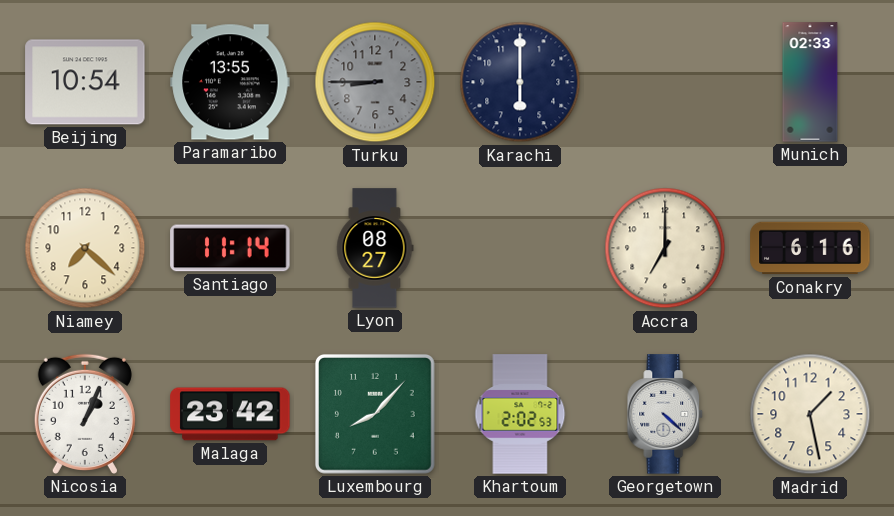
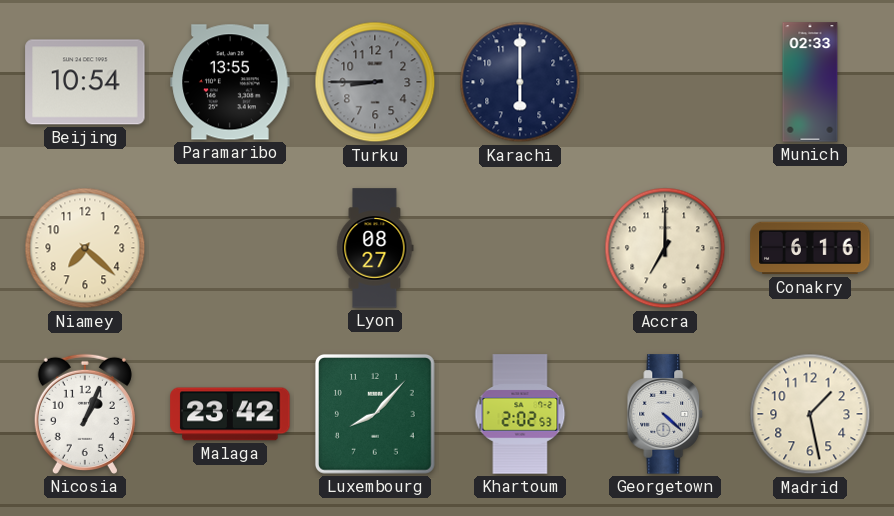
Santiago: 11:14 -> none
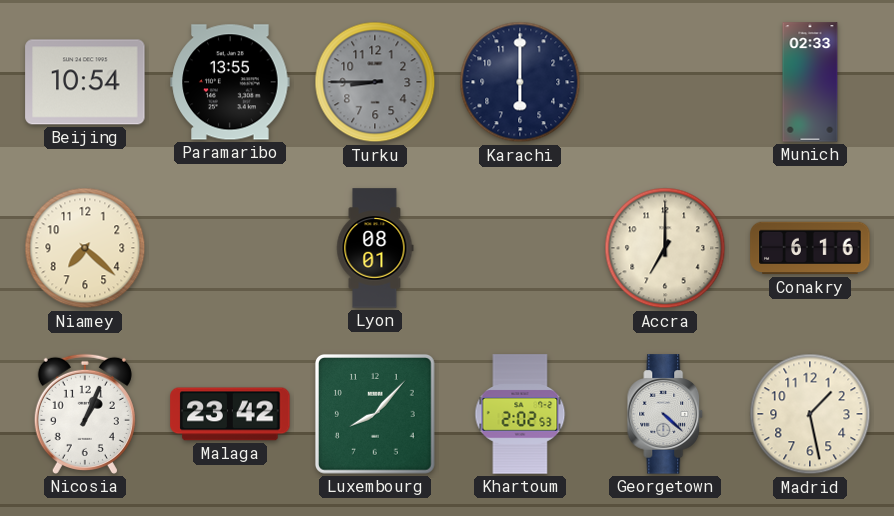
Lyon: 08:27 -> 08:01
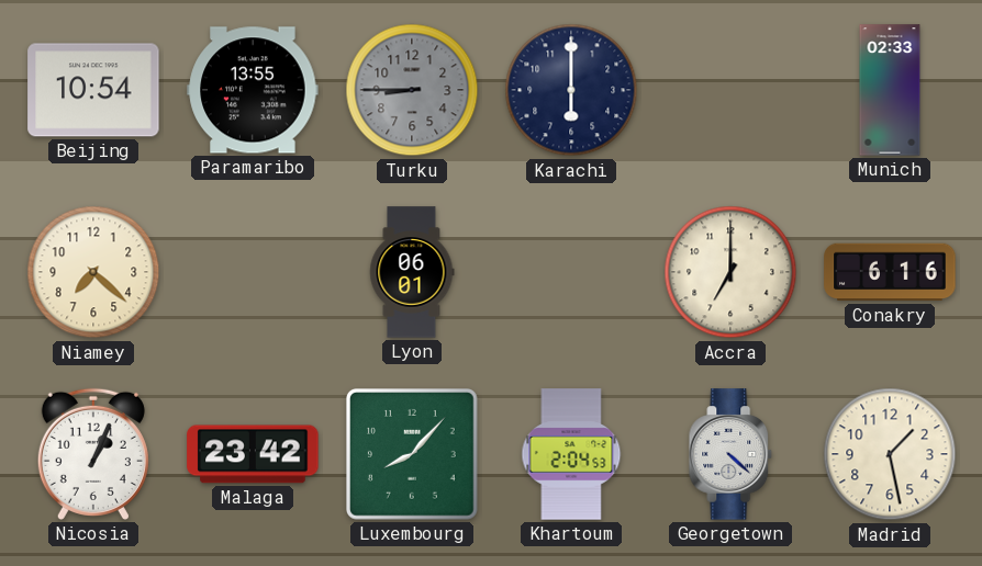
Lyon: 08:01 -> 06:01
Khartoum: 2:02 -> 2:04
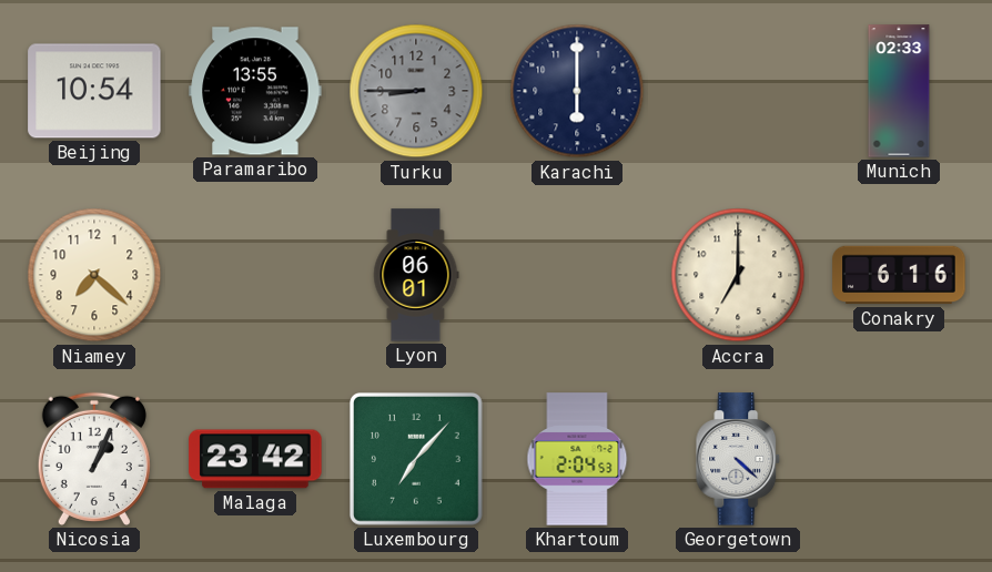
Luxembourg: 8:07 -> 7:07
Madrid: 1:28 -> none
